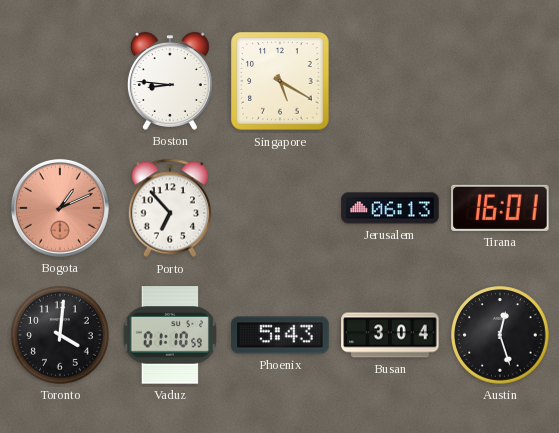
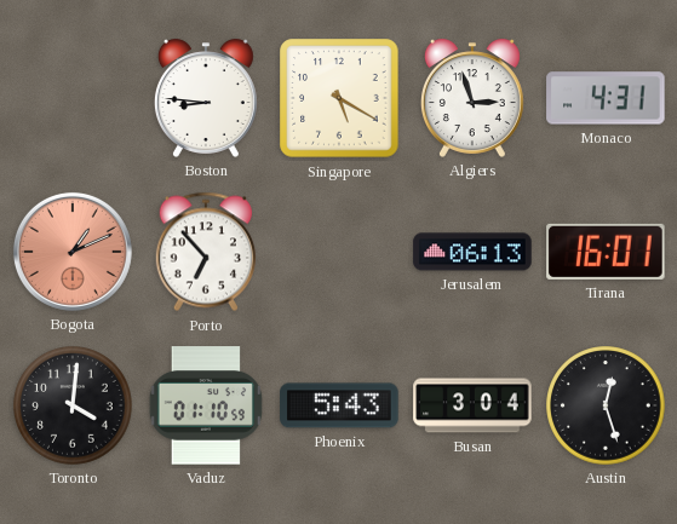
Algiers: none -> 2:57
Monaco: none -> 4:31
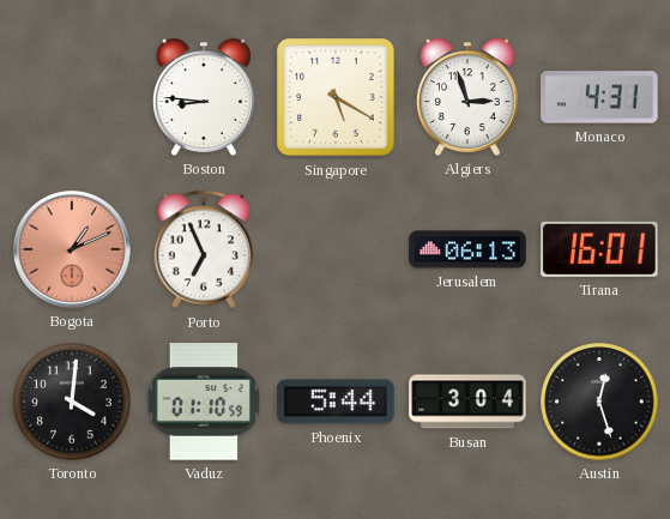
Porto: 6:53 -> 6:56
Phoenix: 5:43 -> 5:44
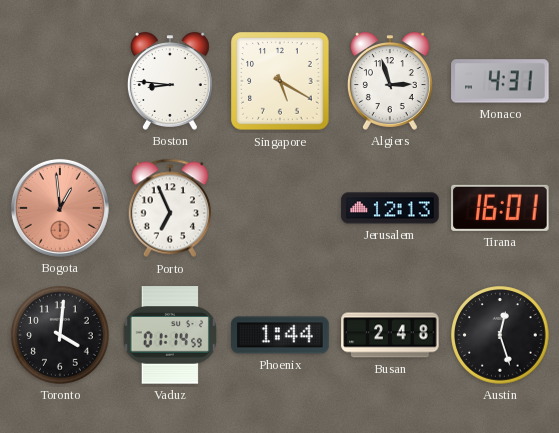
Bogota: 1:11 -> 12:59
Jerusalem: 06:13 -> 12:13
Vaduz: 01:10 -> 01:14
Phoenix: 5:44 -> 1:44
Busan: 3:04 -> 2:48
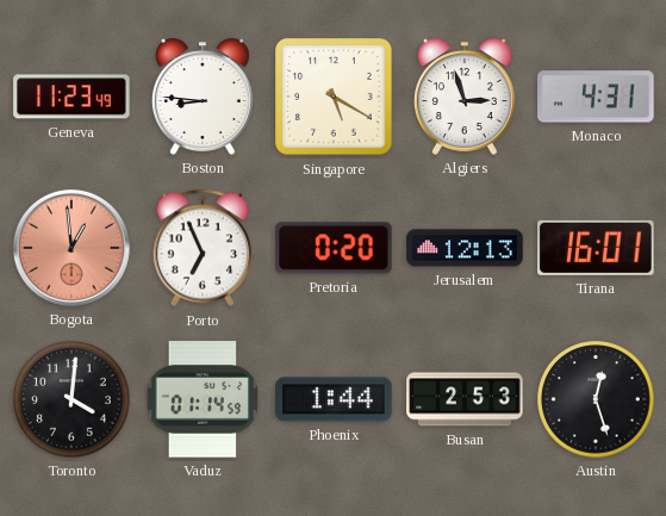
Geneva: none -> 11:23
Pretoria: none -> 0:20
Busan: 2:48 -> 2:53
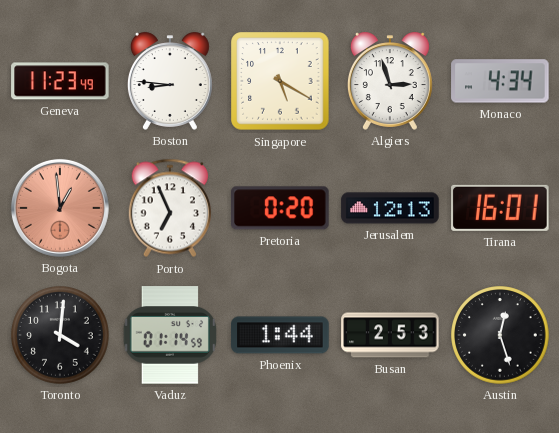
Monaco: 4:31 -> 4:34
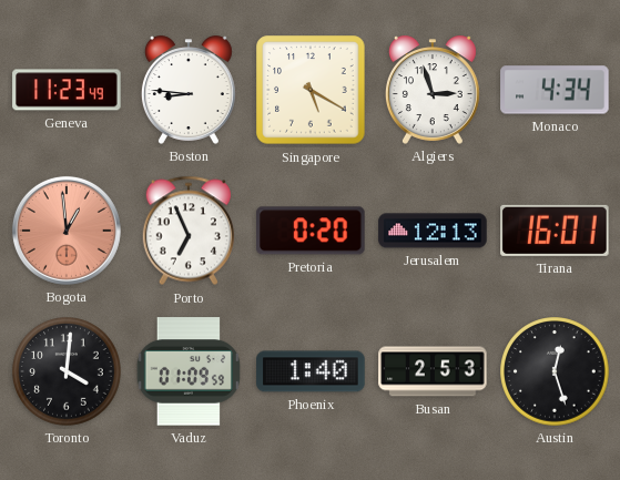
Vaduz: 01:14 -> 01:09
Phoenix: 1:44 -> 1:40
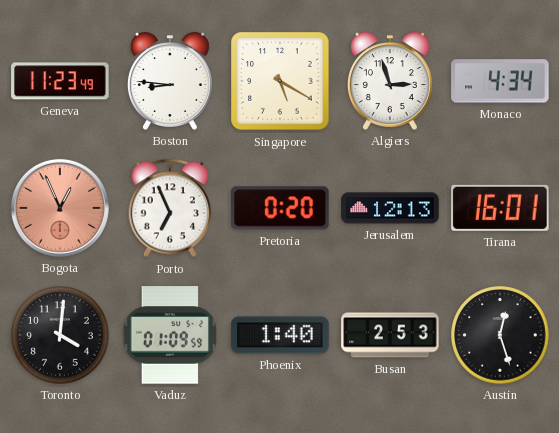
Bogota: 12:59 -> 12:56
